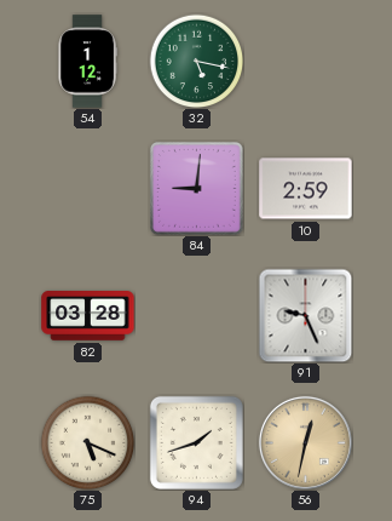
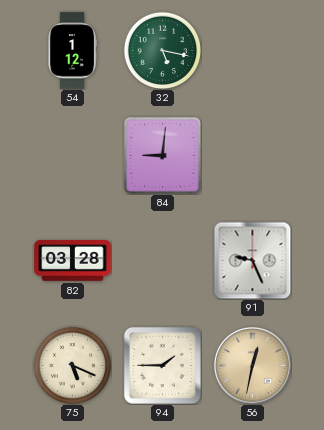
10: 2:59 -> none
94: 1:42 -> 1:45
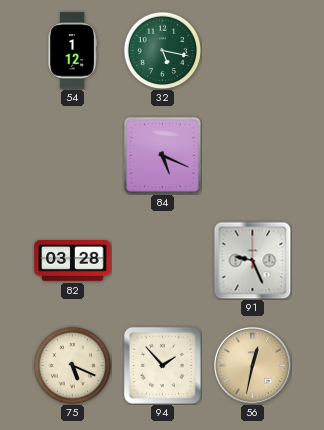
84: 9:01 -> 5:19
94: 1:45 -> 1:53
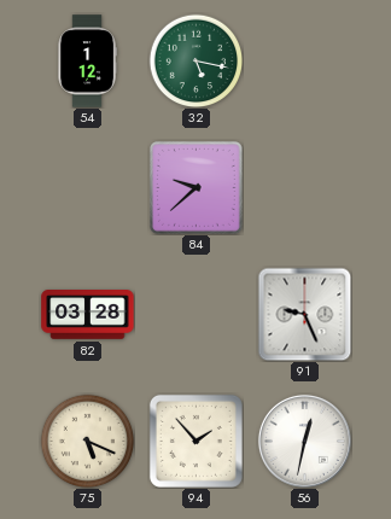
84: 5:19 -> 9:38
56 dial: champagne -> white
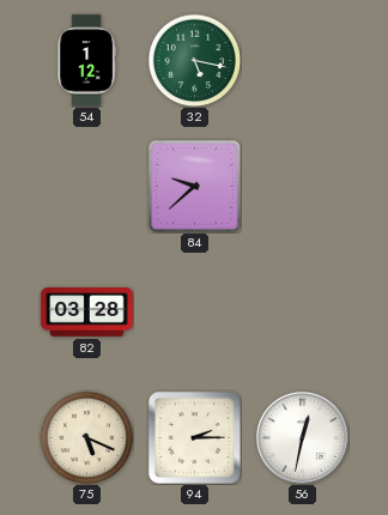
91: 9:26 -> none
94: 1:53 -> 2:15
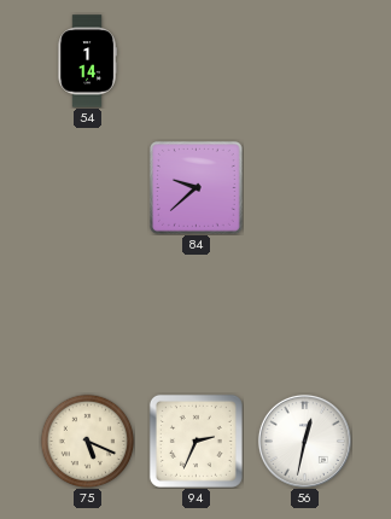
54: 1:12 -> 1:14
32: 5:17 -> none
82: 03:28 -> none
94: 2:15 -> 2:34
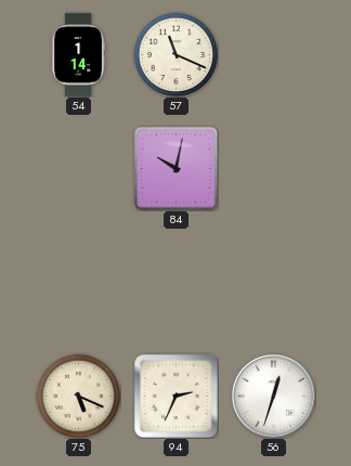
57: none -> 11:19
84: 9:38 -> 10:02
56: 12:32 -> 12:33
